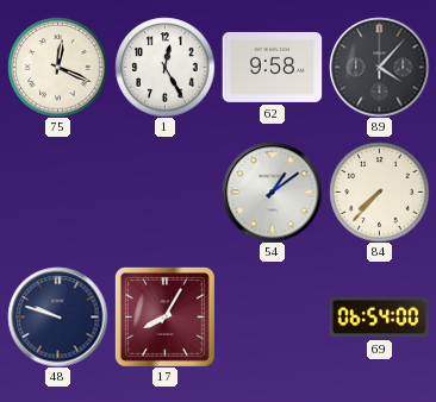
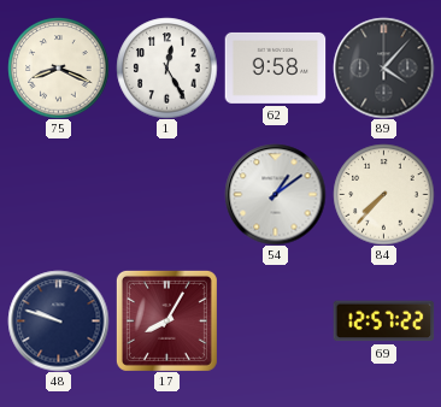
75: 12:19 -> 8:19
69: 06:54 -> 12:57
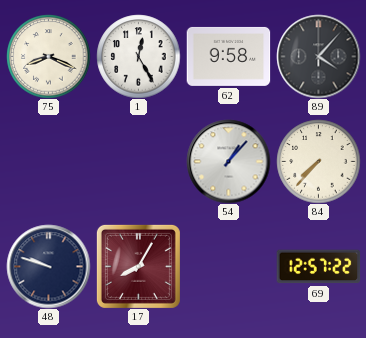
54: 1:09 -> 1:07
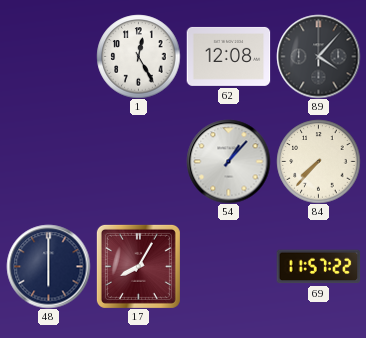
75: 8:19 -> none
62: 9:58 -> 12:08
48: 9:48 -> 6:00
69: 12:57 -> 11:57
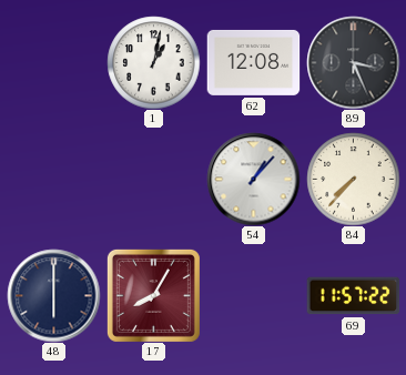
1: 12:25 -> 1:02
89: 4:07 -> 3:26
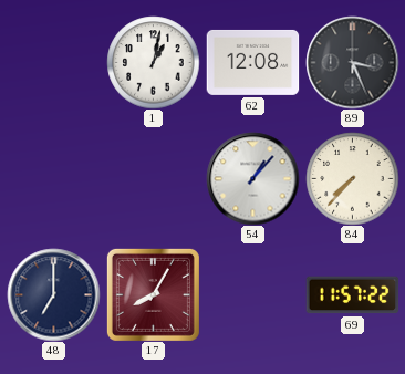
48: 6:00 -> 7:00
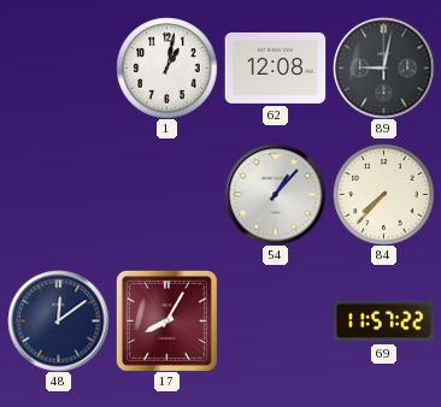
89: 3:26 -> 9:02
48: 7:00 -> 12:09
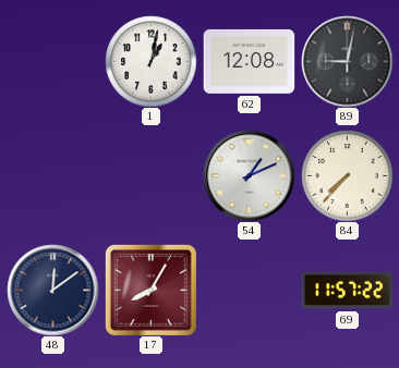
54: 1:07 -> 1:11
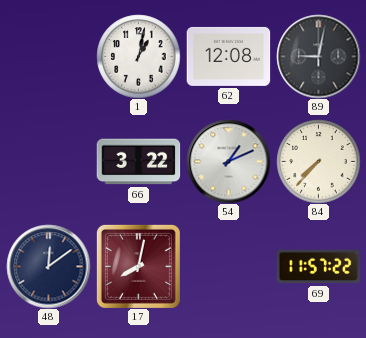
66: none -> 3:22
17: 8:05 -> 8:02
